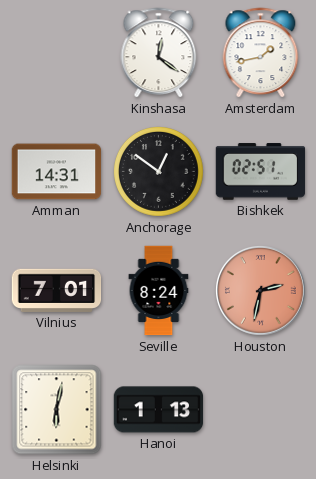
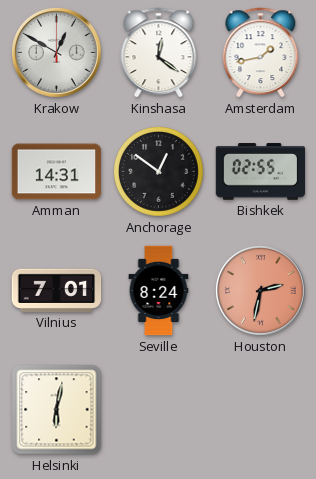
Krakow: none -> 12:50
Bishkek: 02:51 -> 02:55
Hanoi: 1:13 -> none
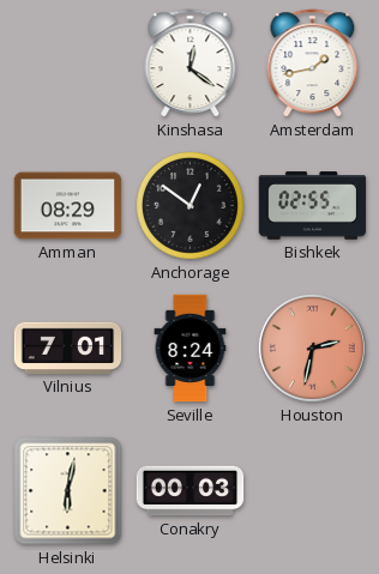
Krakow: 12:50 -> none
Amman: 14:31 -> 08:29
Conakry: none -> 00:03
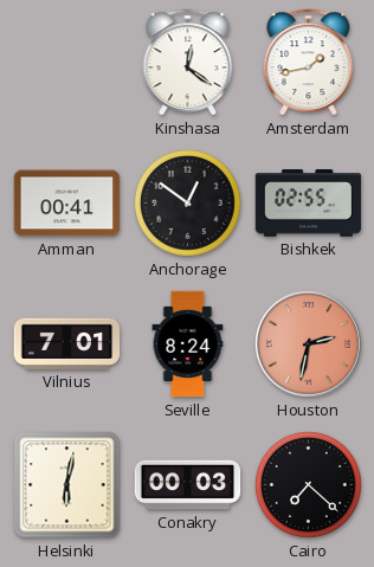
Amman: 08:29 -> 00:41
Cairo: none -> 7:22
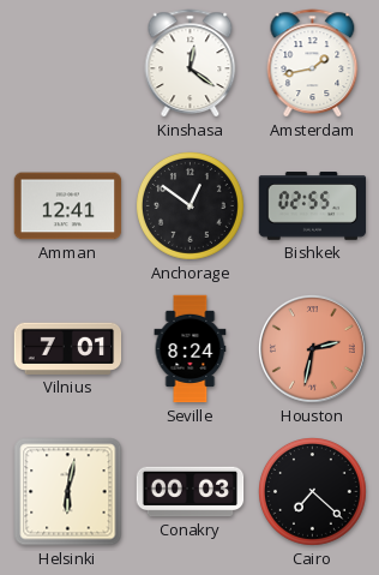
Amman: 00:41 -> 12:41
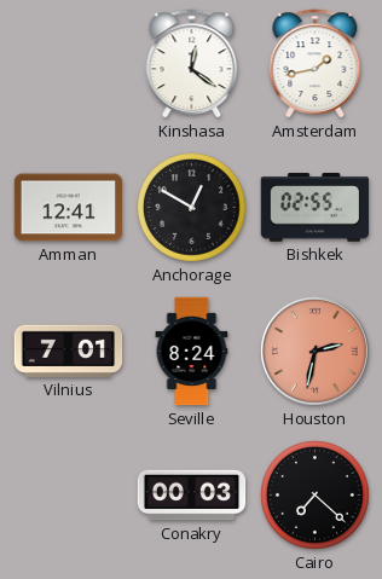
Anchorage: 12:51 -> 12:50
Helsinki: 6:02 -> none
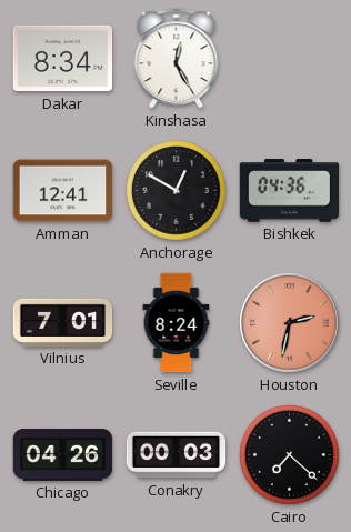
Dakar: none -> 8:34
Kinshasa: 12:21 -> 12:25
Amsterdam: 1:43 -> none
Bishkek: 02:55 -> 04:36
Chicago: none -> 04:26
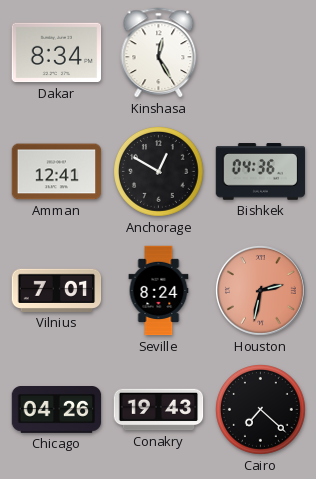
Conakry: 00:03 -> 19:43
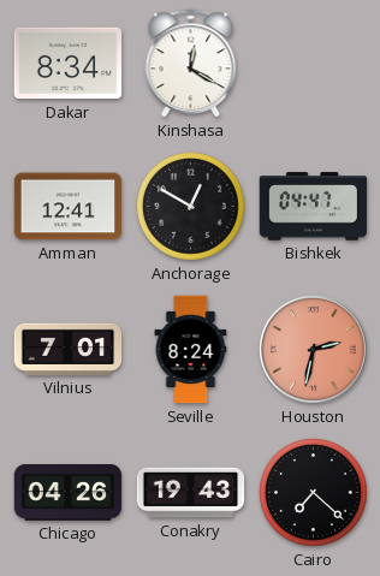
Kinshasa: 12:25 -> 12:20
Bishkek: 04:36 -> 04:47
